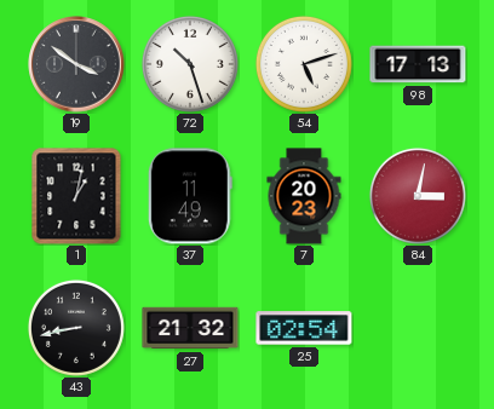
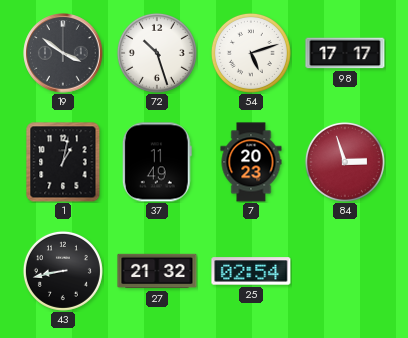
98: 17:13 -> 17:17
84: 3:02 -> 2:57
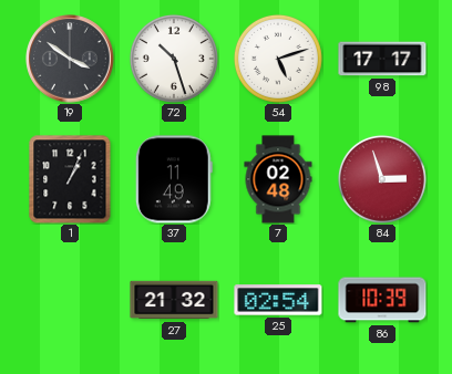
1: 1:02 -> 1:04
7: 20:23 -> 02:48
43: 8:43 -> none
86: none -> 10:39
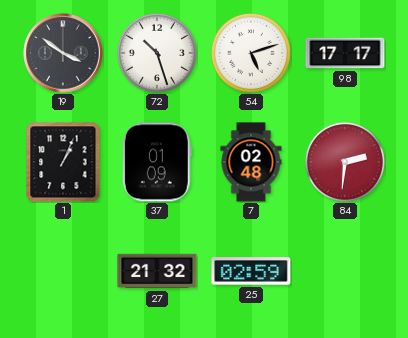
37: 11:49 -> 01:09
84: 2:57 -> 2:31
25: 02:54 -> 02:59
86: 10:39 -> none
